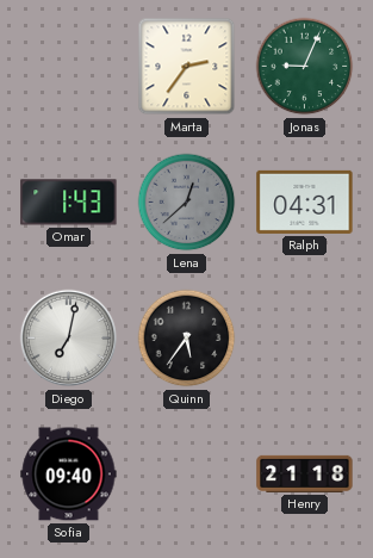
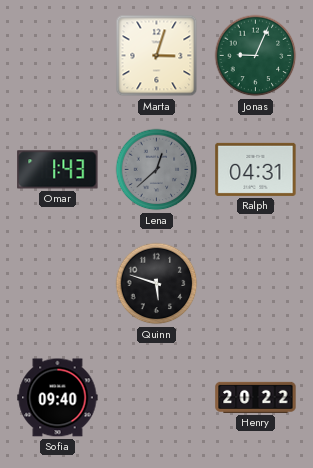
Marta: 2:36 -> 3:03
Diego: 7:02 -> none
Quinn: 5:36 -> 5:48
Henry: 21:18 -> 20:22
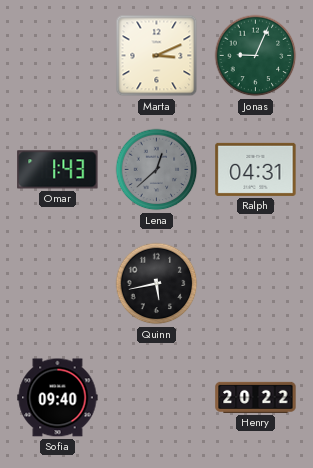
Marta: 3:03 -> 3:11
Quinn: 5:48 -> 5:43
